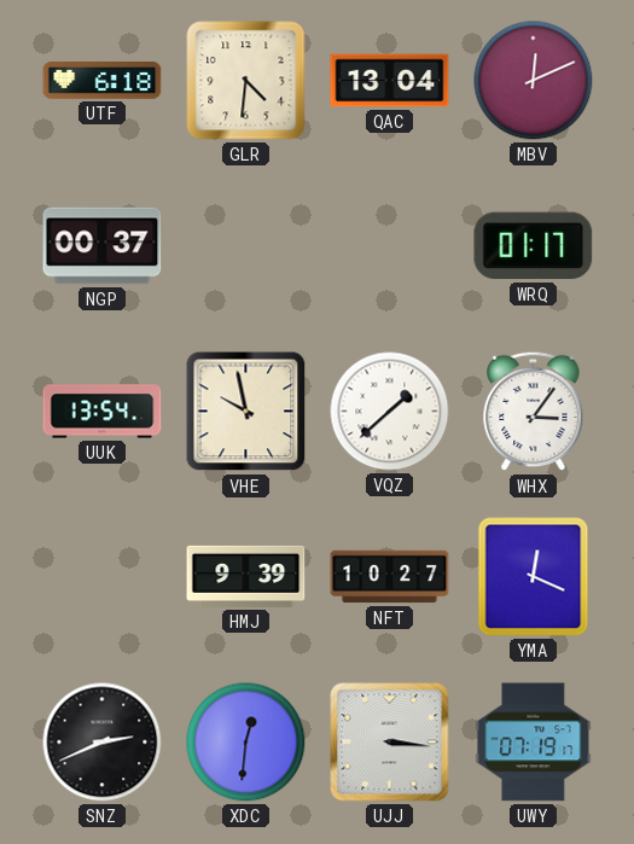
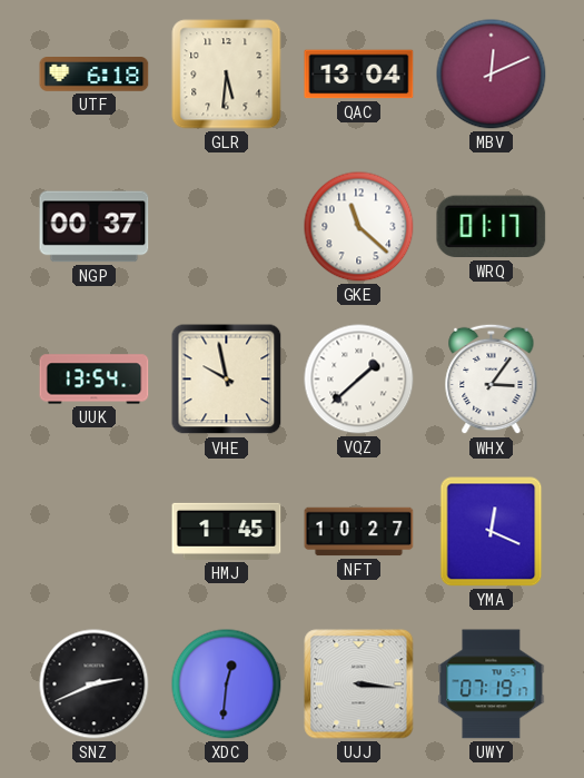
GLR: 4:31 -> 5:31
GKE: none -> 11:22
HMJ: 9:39 -> 1:45
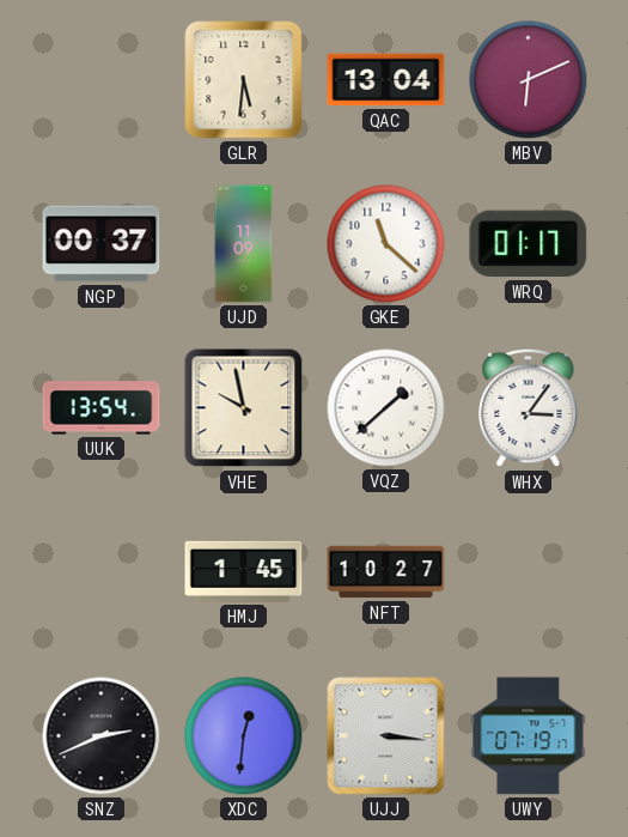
UTF: 6:18 -> none
MBV: 12:11 -> 6:11
UJD: none -> 11:09
YMA: 12:19 -> none
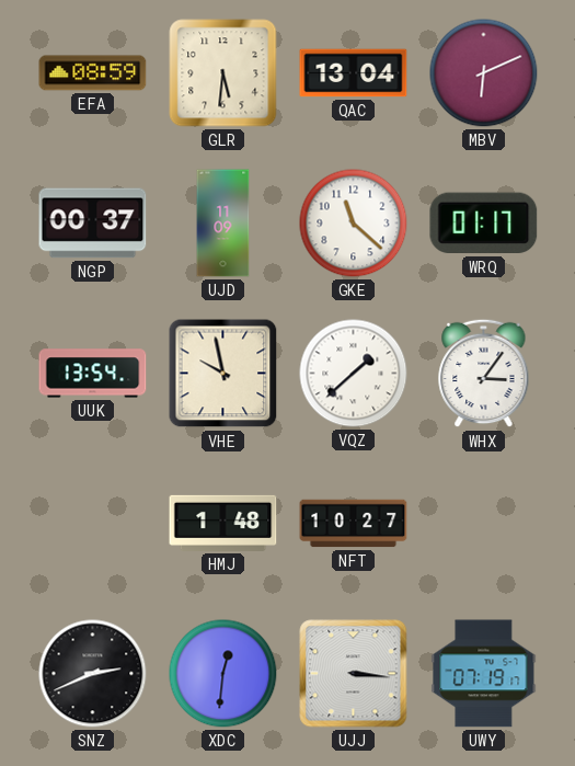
EFA: none -> 08:59
HMJ: 1:45 -> 1:48
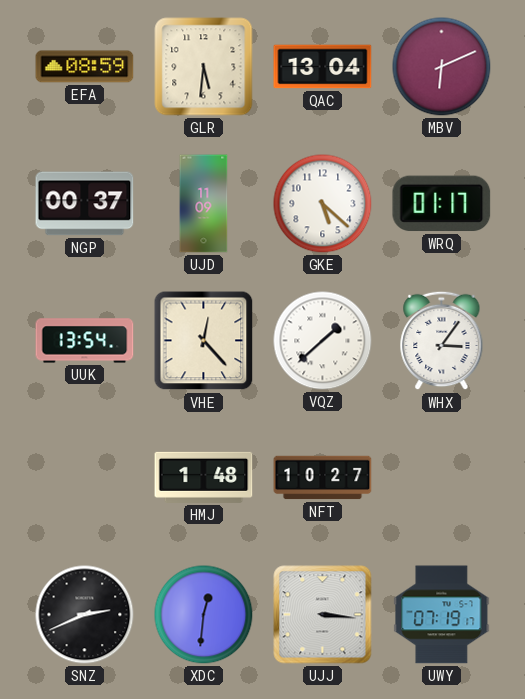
GKE: 11:22 -> 5:22
VHE: 9:58 -> 12:23
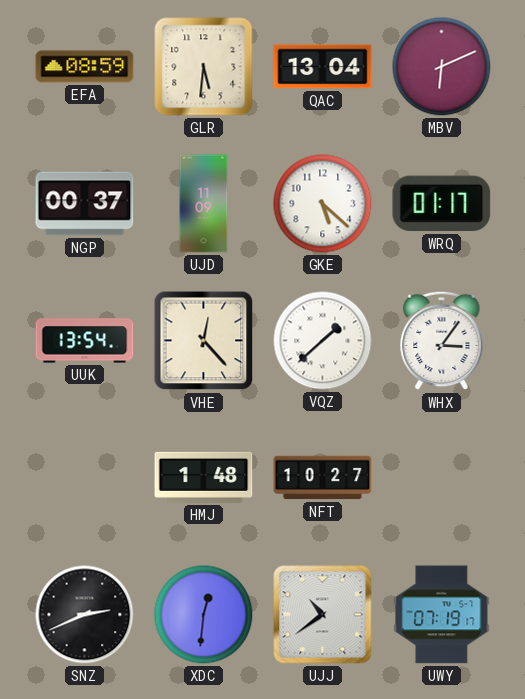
UJJ: 3:16 -> 10:39
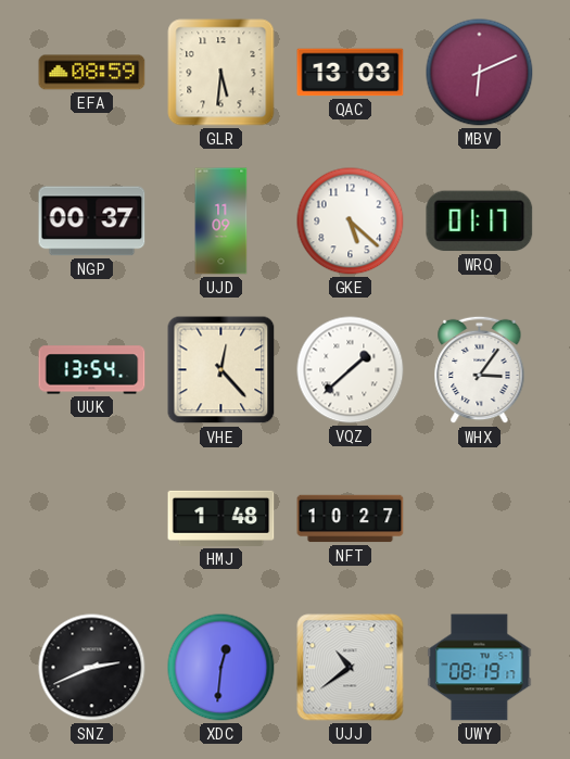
QAC: 13:04 -> 13:03
UWY: 07:19 -> 08:19
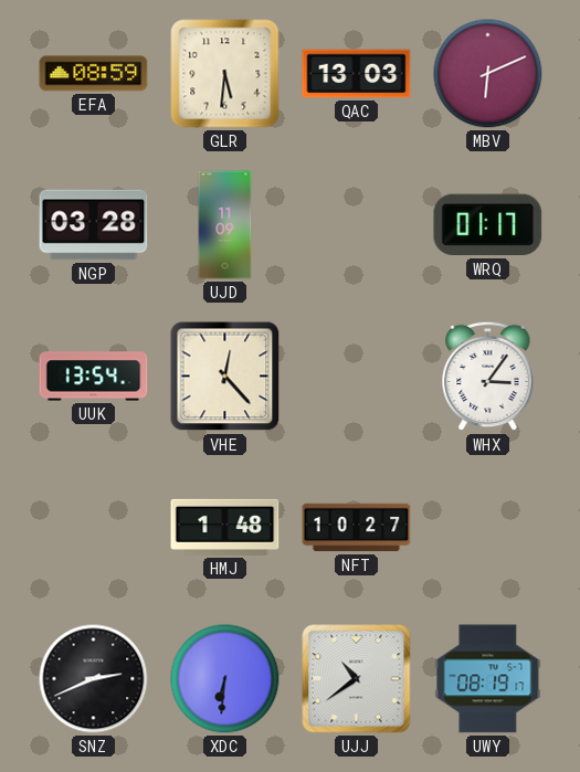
NGP: 00:37 -> 03:28
GKE: 5:22 -> none
VQZ: 1:38 -> none
XDC: 12:31 -> 6:31
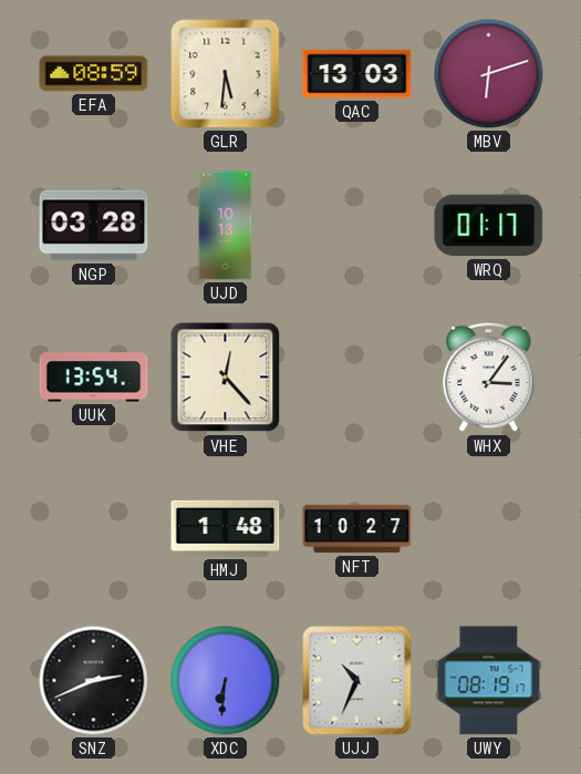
MBV: 6:11 -> 6:12
UJD: 11:09 -> 10:13
UJJ: 10:39 -> 10:34
